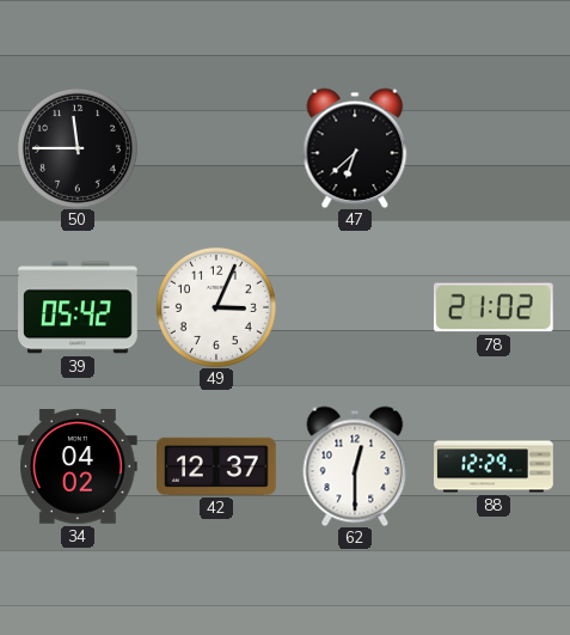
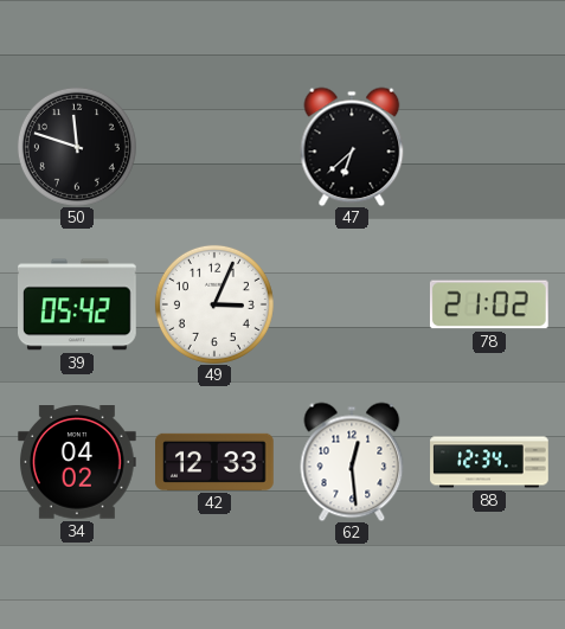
50: 11:45 -> 11:48
42: 12:37 -> 12:33
62: 12:30 -> 12:29
88: 12:29 -> 12:34
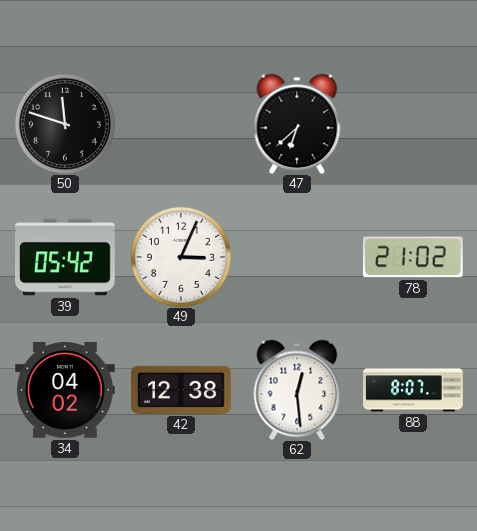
42: 12:33 -> 12:38
88: 12:34 -> 8:07
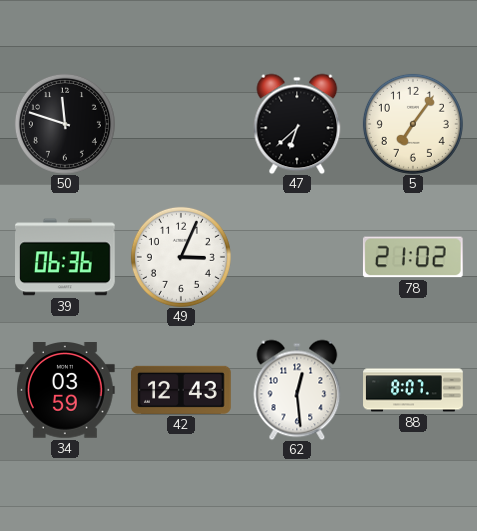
5: none -> 7:06
39: 05:42 -> 06:36
34: 04:02 -> 03:59
42: 12:38 -> 12:43
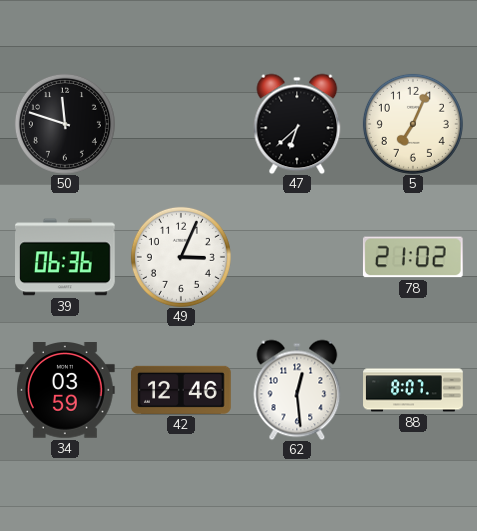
5: 7:06 -> 7:04
42: 12:43 -> 12:46
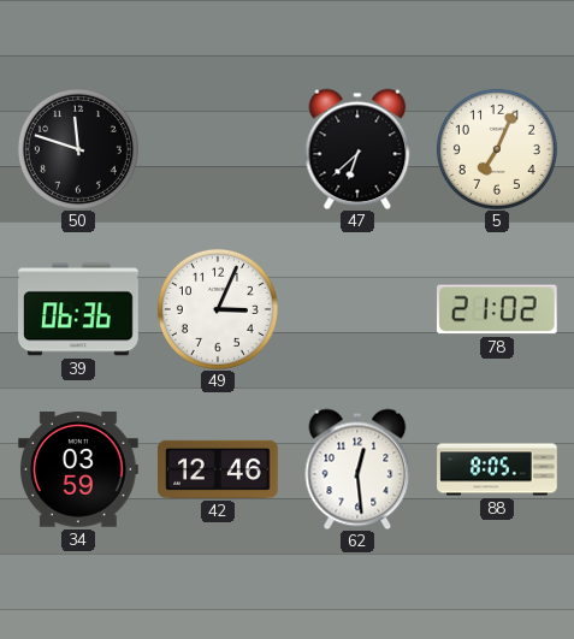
88: 8:07 -> 8:05
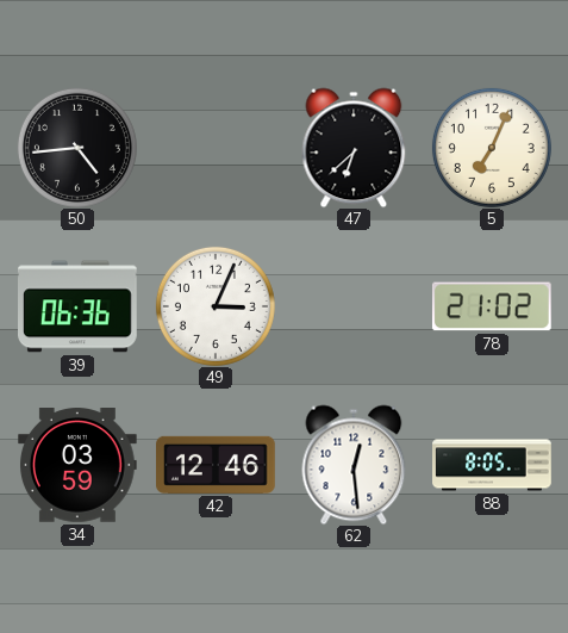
50: 11:48 -> 4:44
